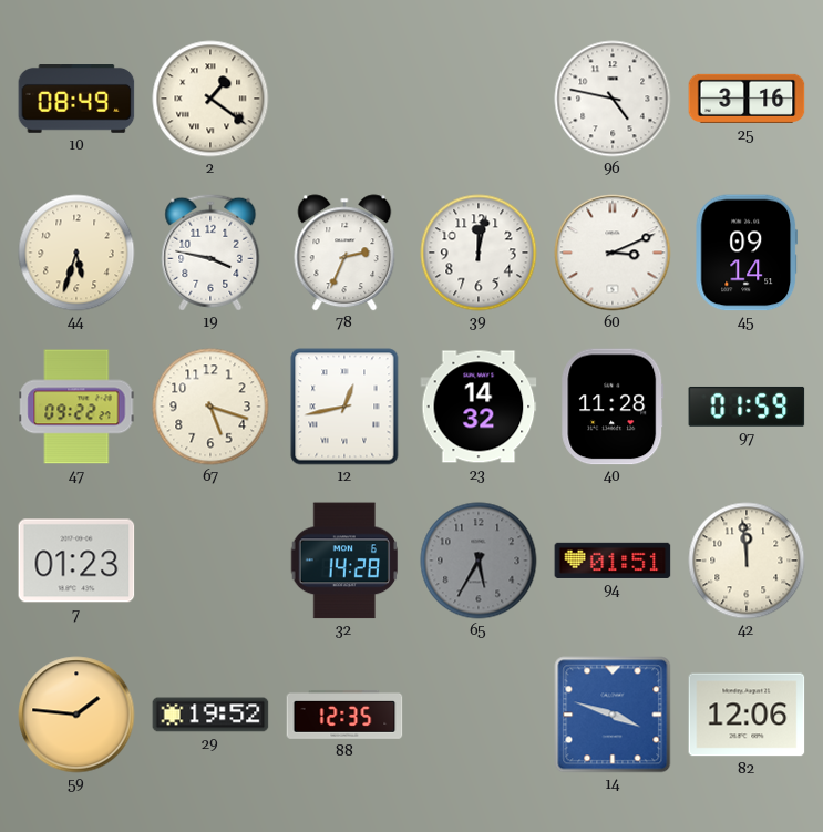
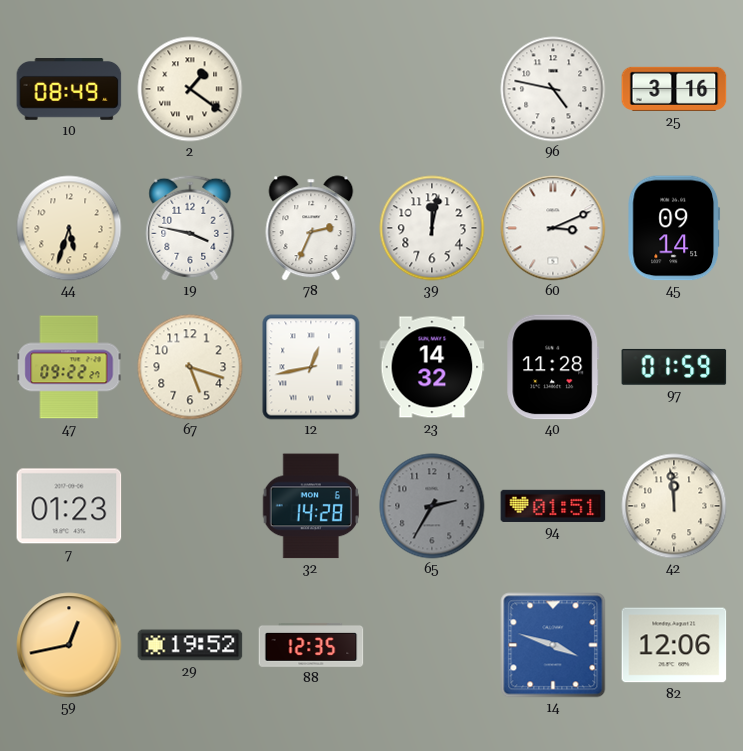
65: 5:35 -> 2:35
59: 1:46 -> 12:43
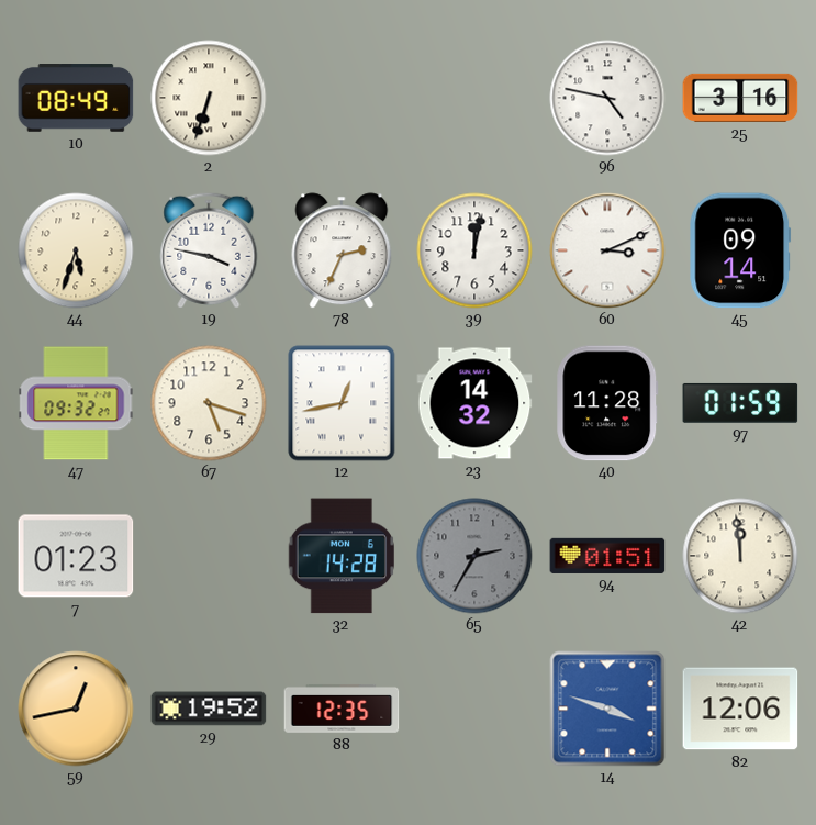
2: 1:21 -> 6:33
47: 09:22 -> 09:32
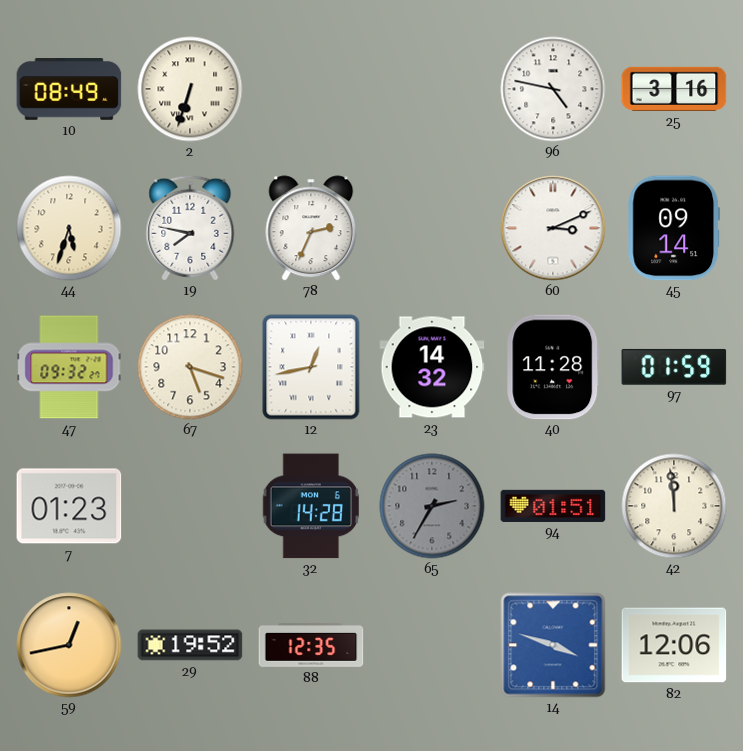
19: 3:47 -> 7:47
39: 12:02 -> none
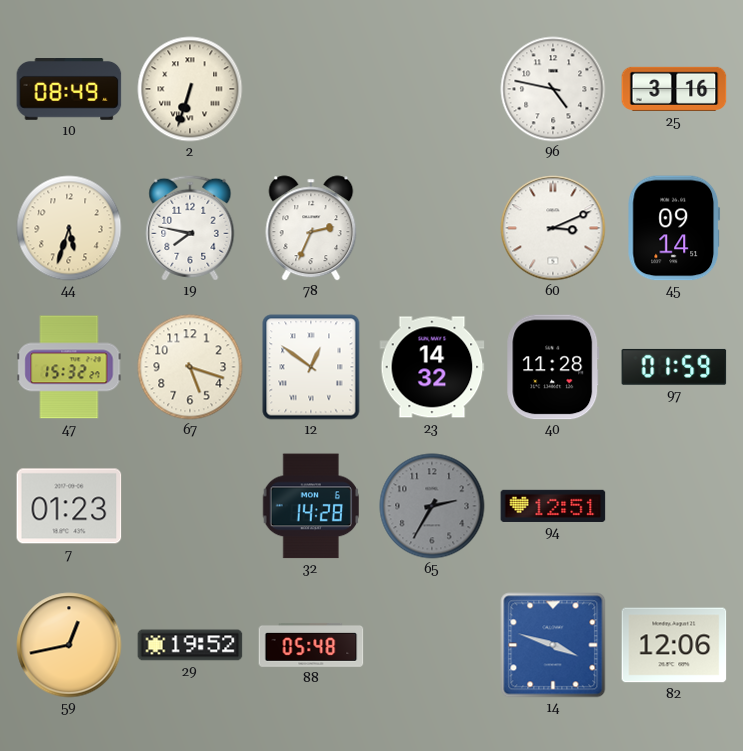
47: 09:32 -> 15:32
12: 12:43 -> 12:51
94: 01:51 -> 12:51
42: 11:59 -> none
88: 12:35 -> 05:48
